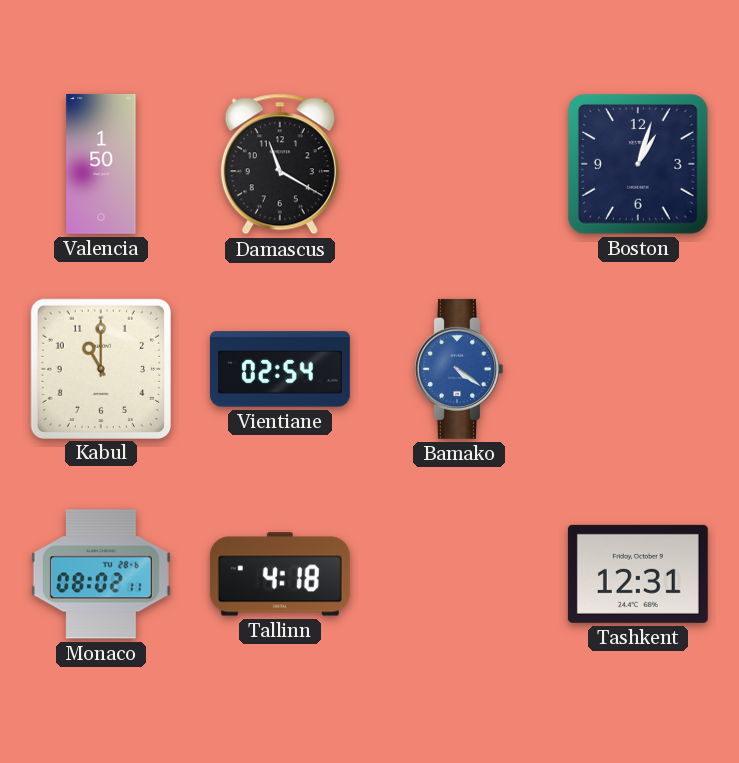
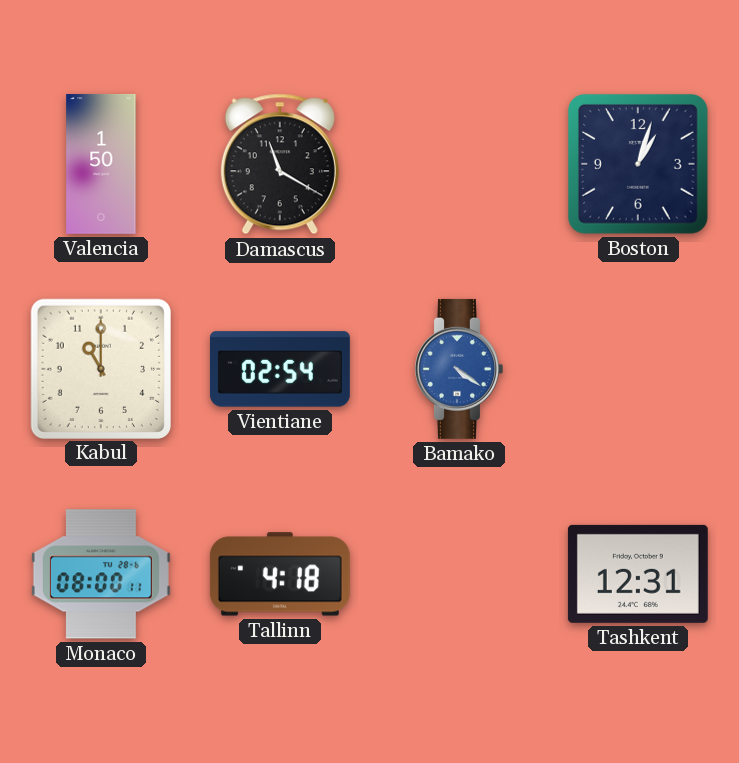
Monaco: 08:02 -> 08:00
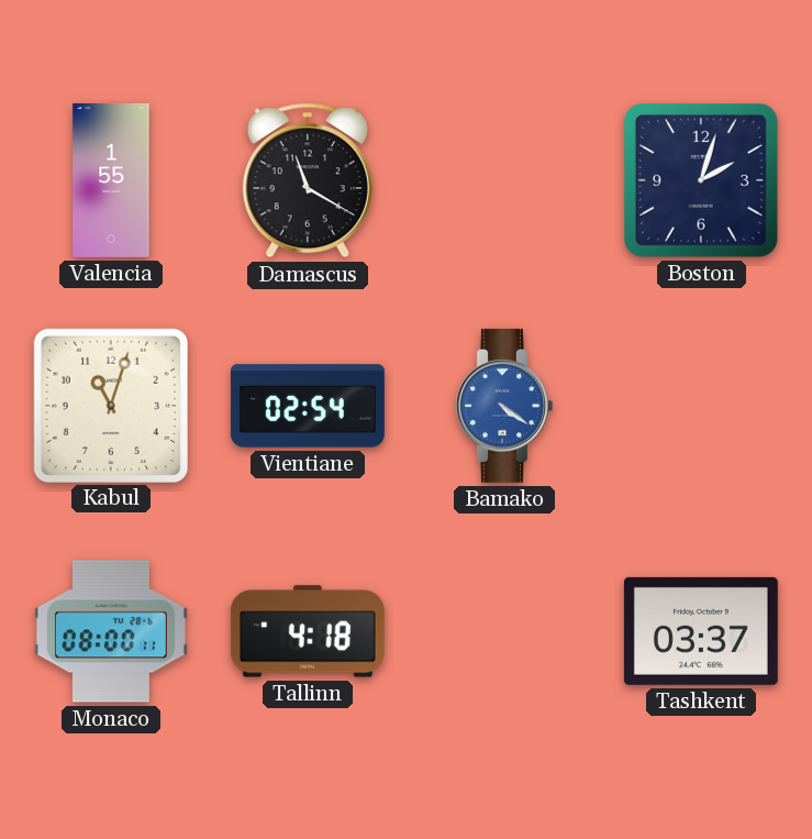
Valencia: 1:50 -> 1:55
Boston: 1:03 -> 2:03
Kabul: 11:00 -> 11:03
Tashkent: 12:31 -> 03:37
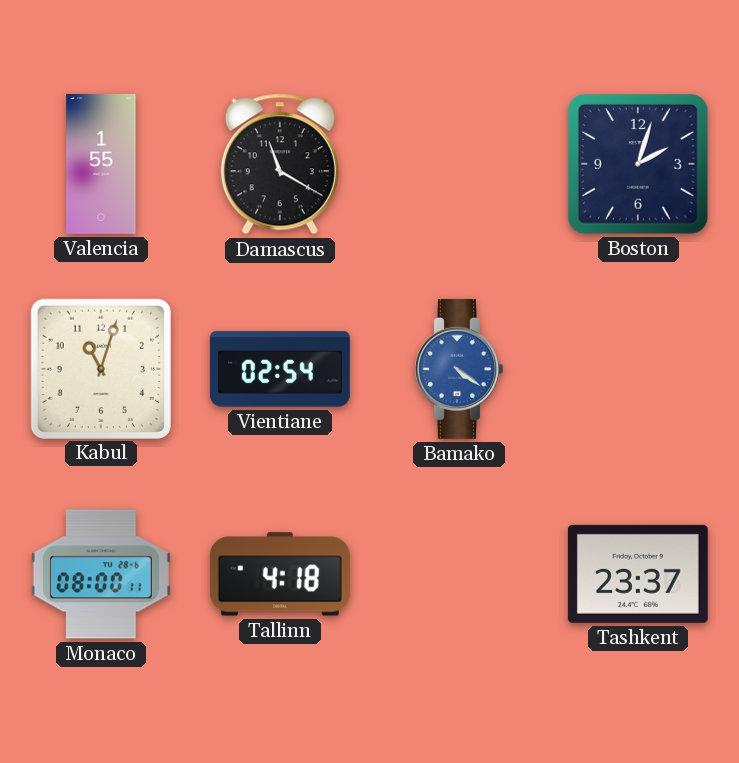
Tashkent: 03:37 -> 23:37
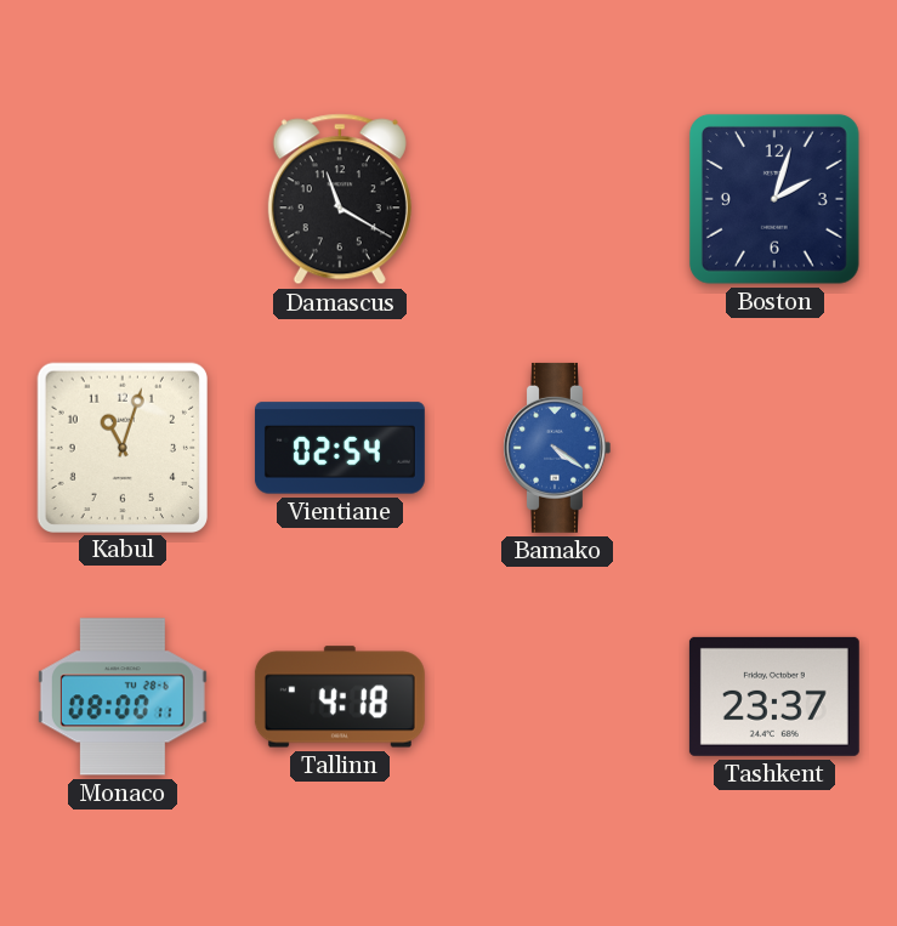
Valencia: 1:55 -> none
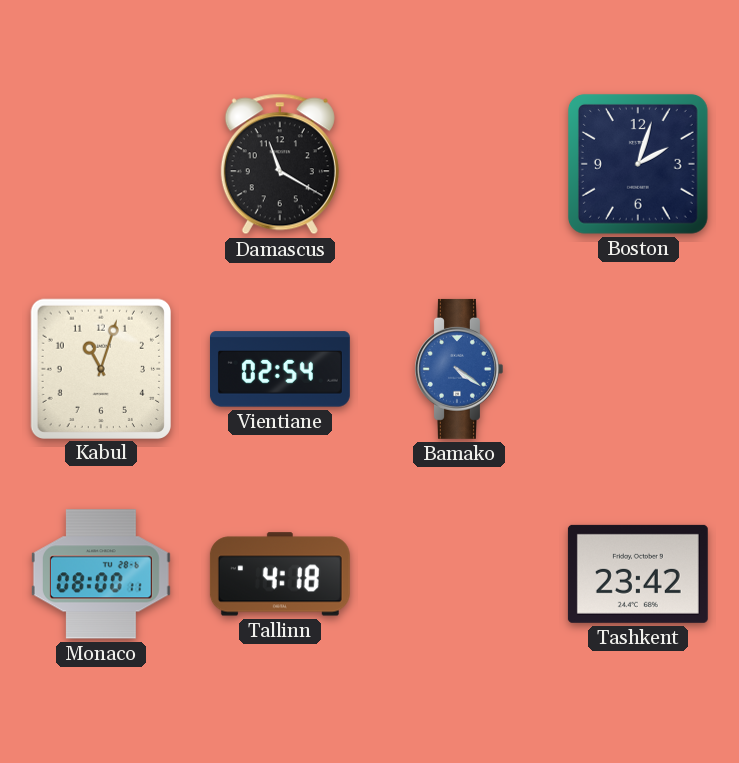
Tashkent: 23:37 -> 23:42
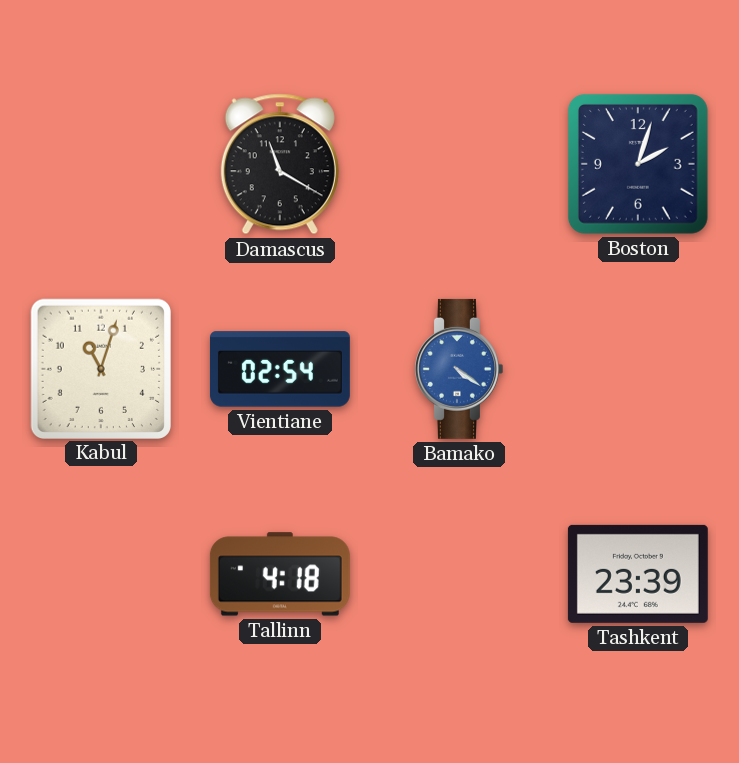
Monaco: 08:00 -> none
Tashkent: 23:42 -> 23:39
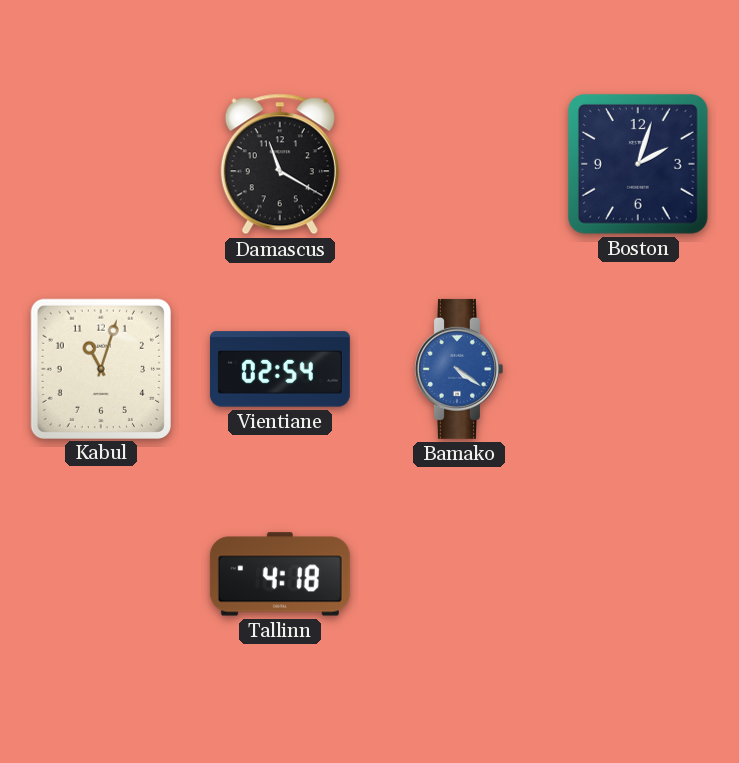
Tashkent: 23:39 -> none
